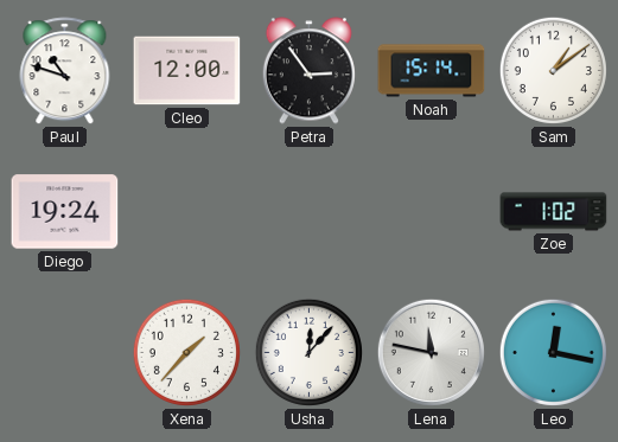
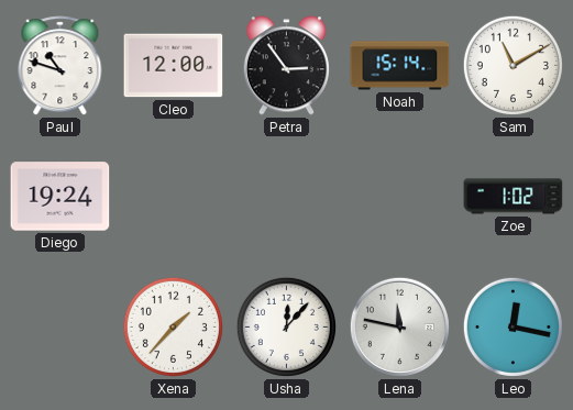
Sam: 1:09 -> 11:10
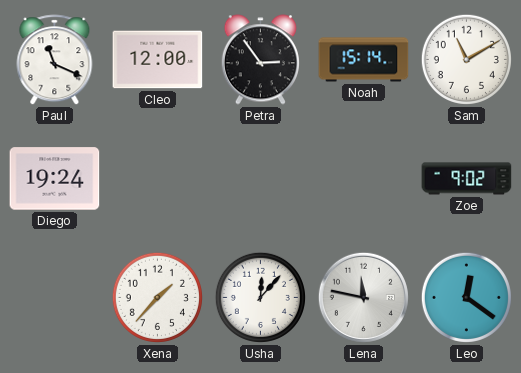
Paul: 10:48 -> 11:19
Zoe: 1:02 -> 9:02
Leo: 12:17 -> 12:21
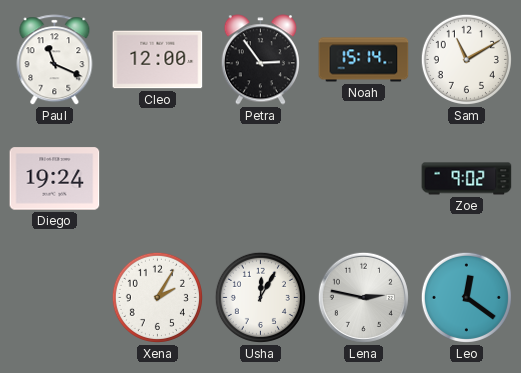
Xena: 1:37 -> 2:05
Usha: 12:07 -> 12:05
Lena: 11:47 -> 2:47
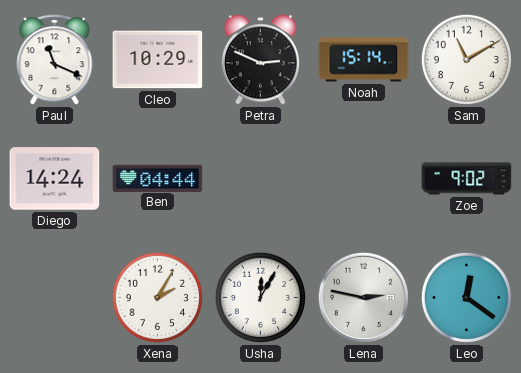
Cleo: 12:00 -> 10:29
Petra: 2:54 -> 2:49
Diego: 19:24 -> 14:24
Ben: none -> 04:44
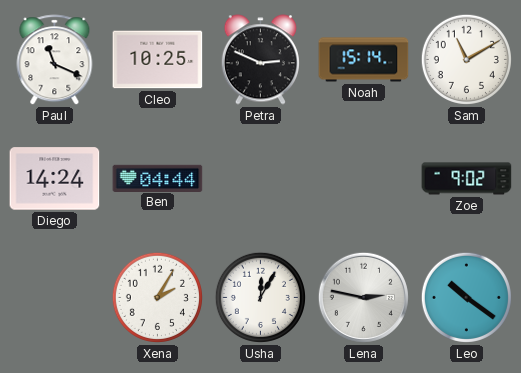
Cleo: 10:29 -> 10:25
Leo: 12:21 -> 10:21
